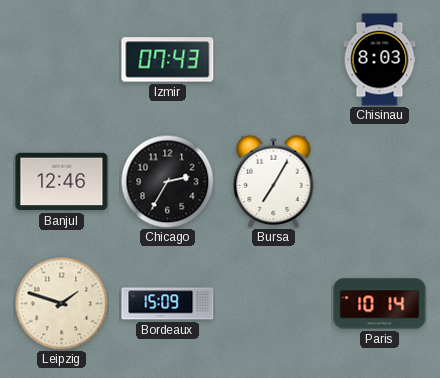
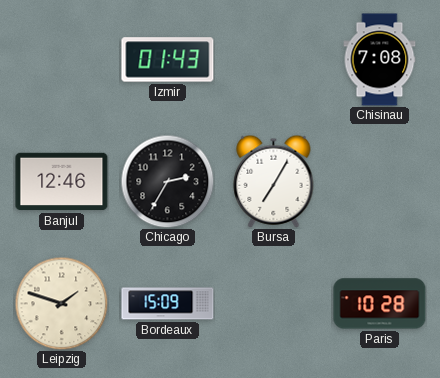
Izmir: 07:43 -> 01:43
Chisinau: 8:03 -> 7:08
Paris: 10:14 -> 10:28
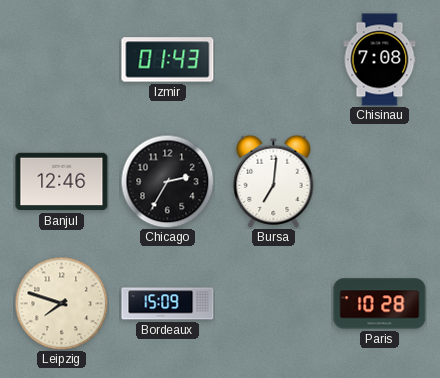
Bursa: 7:05 -> 7:01
Leipzig: 1:48 -> 7:48
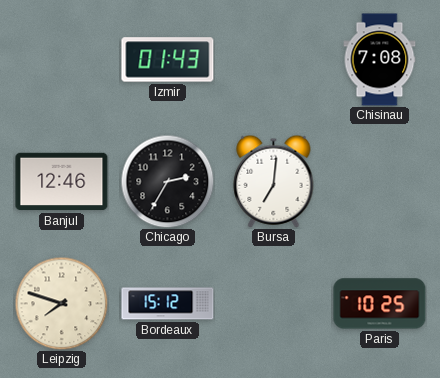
Bordeaux: 15:09 -> 15:12
Paris: 10:28 -> 10:25
